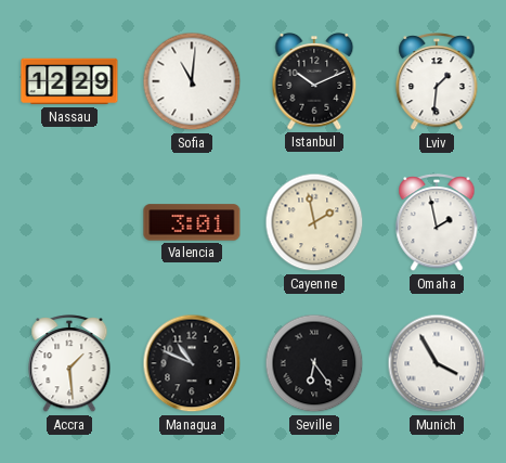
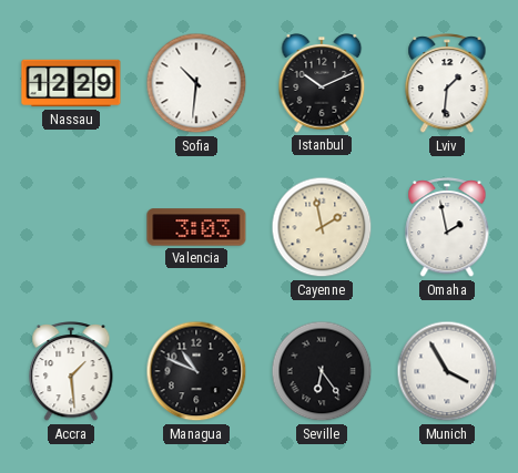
Sofia: 11:01 -> 10:31
Valencia: 3:01 -> 3:03
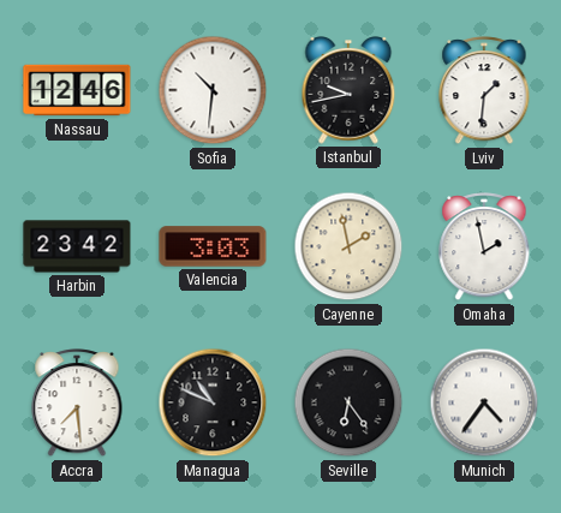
Nassau: 12:29 -> 12:46
Istanbul: 10:11 -> 9:43
Harbin: none -> 23:42
Accra: 1:29 -> 7:29
Munich: 3:55 -> 4:36
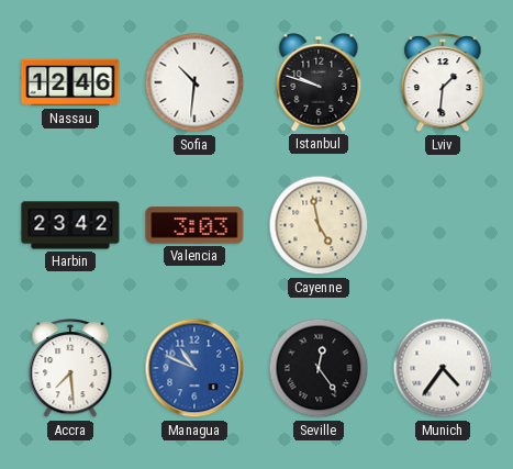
Istanbul: 9:43 -> 9:48
Cayenne: 1:58 -> 4:58
Omaha: 1:58 -> none
Managua dial: black -> blue
Seville: 6:24 -> 12:24
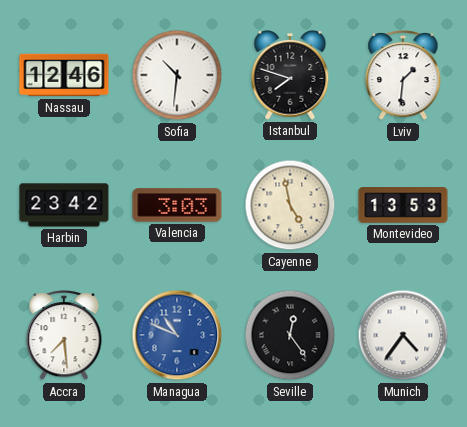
Istanbul: 9:48 -> 7:48
Montevideo: none -> 13:53
